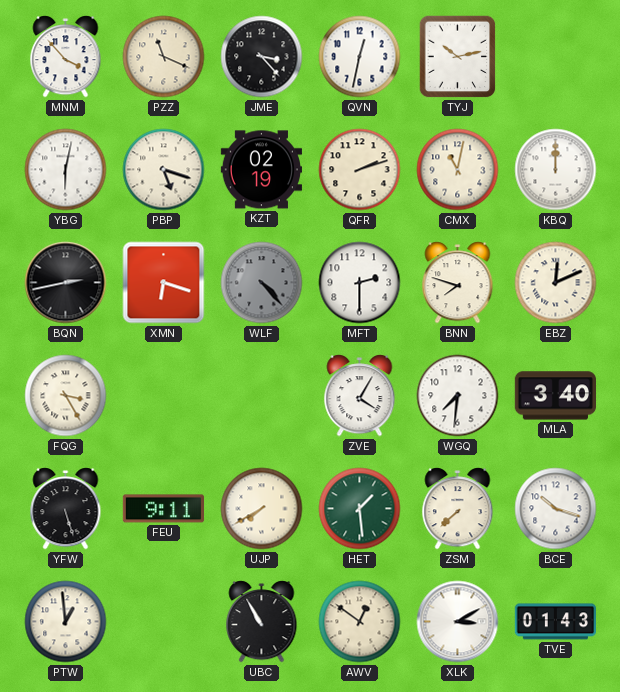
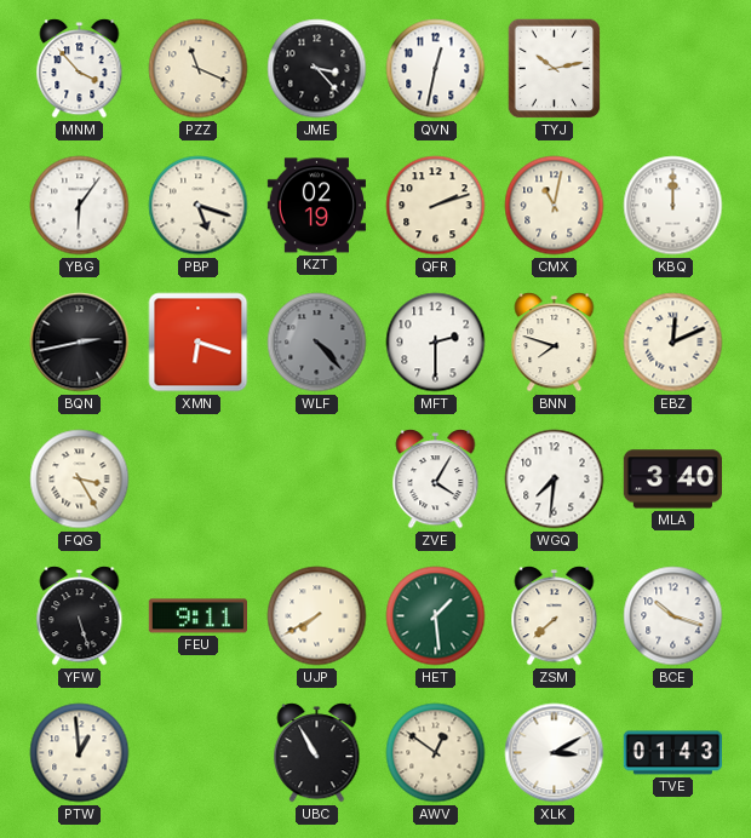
YBG: 6:02 -> 6:06
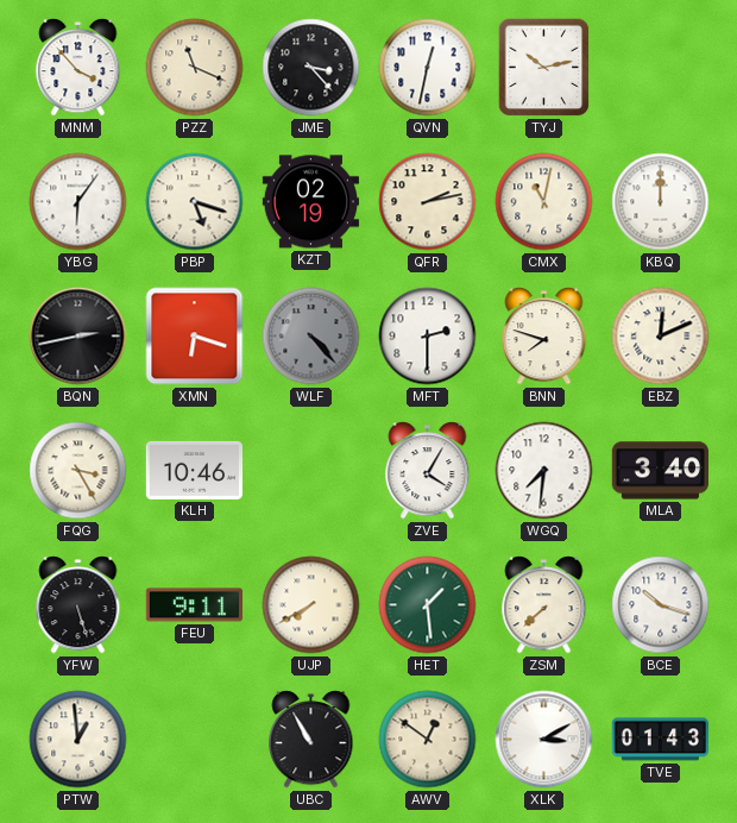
QFR: 2:12 -> 2:13
KLH: none -> 10:46
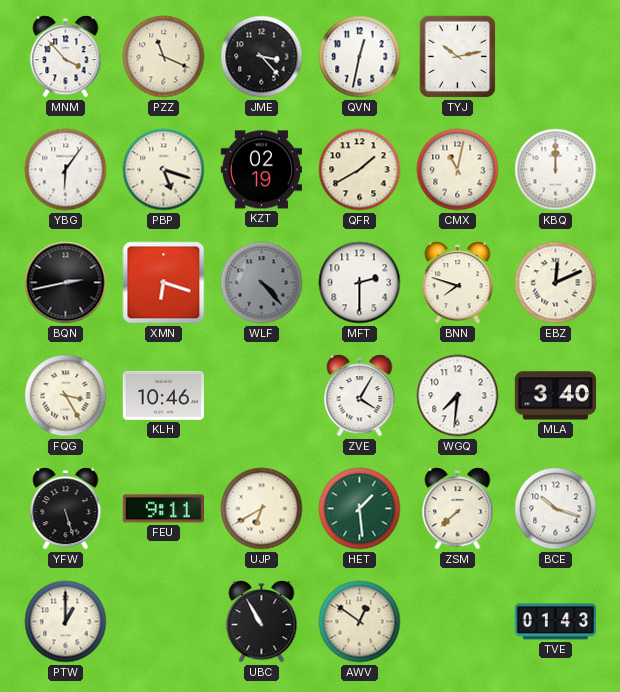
QFR: 2:13 -> 1:40
UJP: 7:40 -> 6:40
PTW: 12:59 -> 1:00
XLK: 3:10 -> none
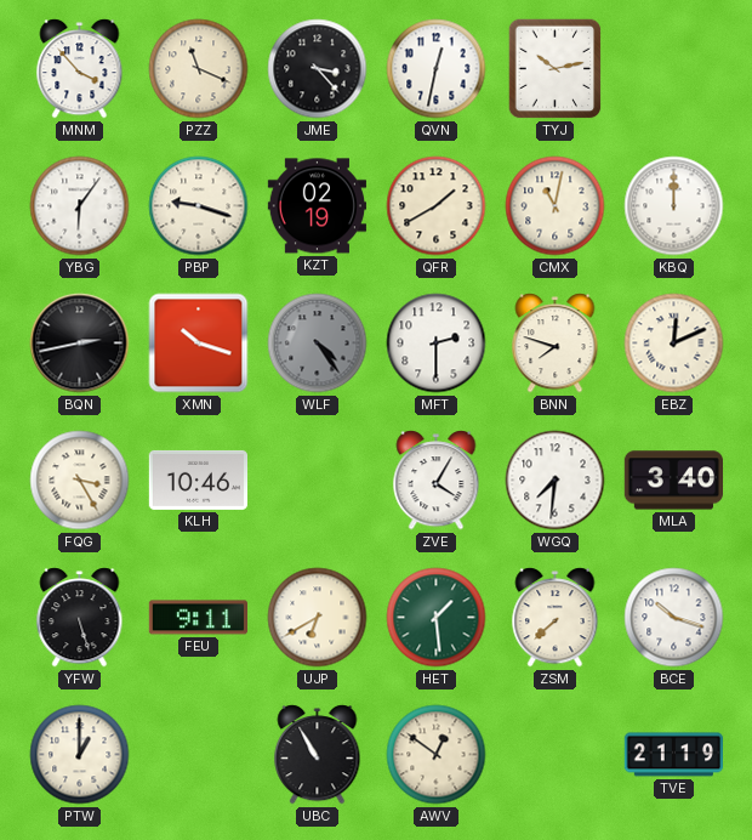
PBP: 5:18 -> 9:18
XMN: 6:18 -> 10:18
WLF: 4:23 -> 4:24
TVE: 01:43 -> 21:19
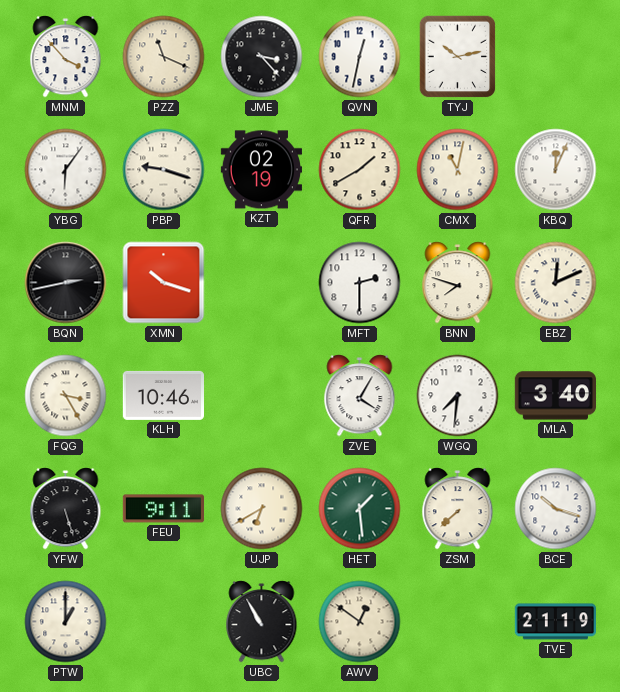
KBQ: 12:00 -> 12:04
WLF: 4:24 -> none
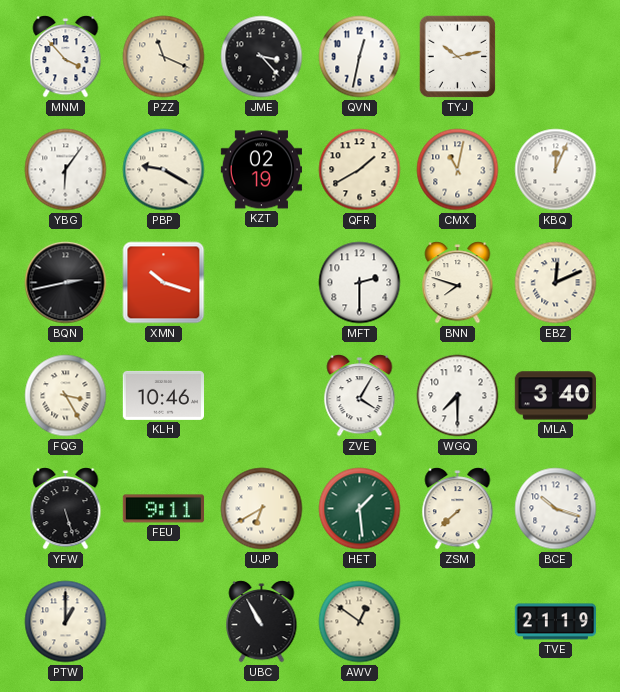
PBP: 9:18 -> 9:20
WGQ: 7:31 -> 7:30
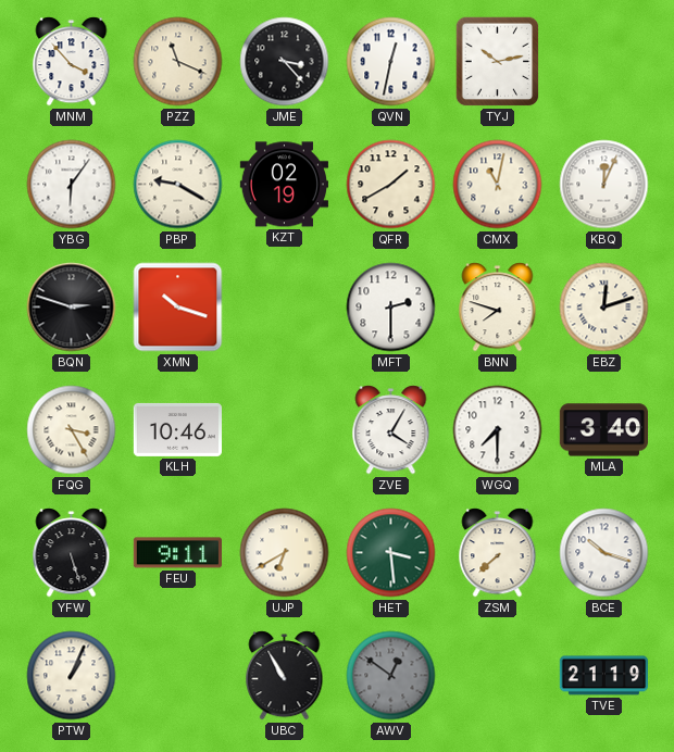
BQN: 2:43 -> 2:48
EBZ: 12:11 -> 12:12
HET: 1:29 -> 3:29
PTW: 1:00 -> 1:04
AWV dial: cream -> grey
